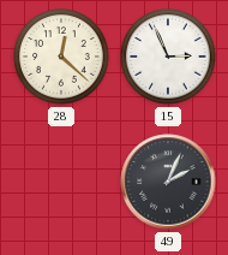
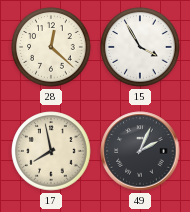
15: 2:56 -> 3:55
17: none -> 7:58
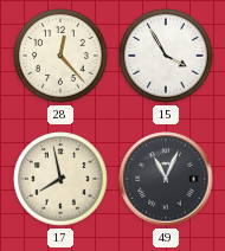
28: 12:22 -> 12:23
49: 2:04 -> 11:04
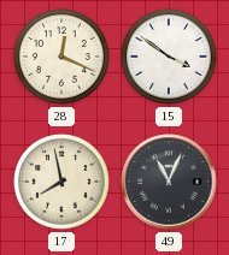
28: 12:23 -> 12:19
15: 3:55 -> 3:51
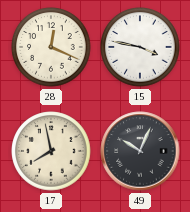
15: 3:51 -> 3:47
49: 11:04 -> 10:04
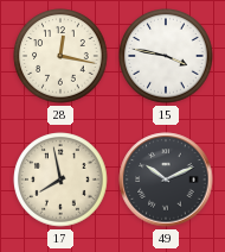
28: 12:19 -> 12:17
49: 10:04 -> 10:11
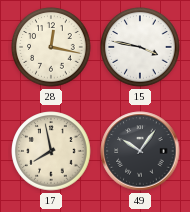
49: 10:11 -> 10:06
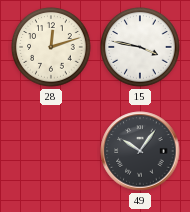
28: 12:17 -> 12:12
17: 7:58 -> none
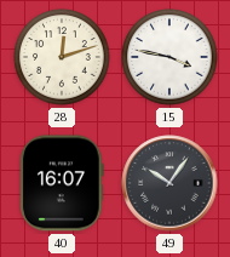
40: none -> 16:07
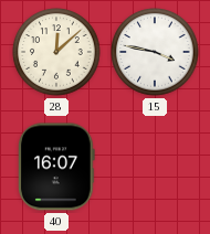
28: 12:12 -> 12:08
49: 10:06 -> none
